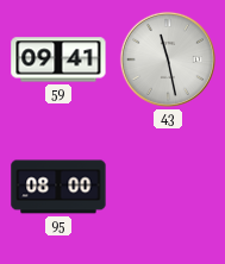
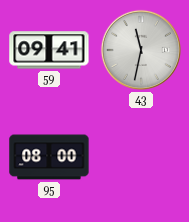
43: 11:28 -> 11:32
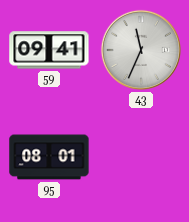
43: 11:32 -> 11:34
95: 08:00 -> 08:01
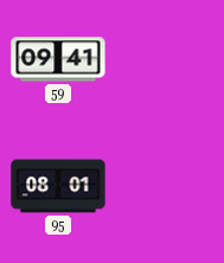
43: 11:34 -> none
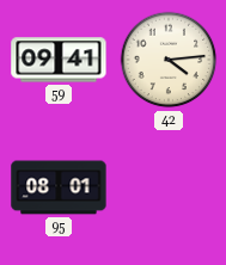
42: none -> 4:14
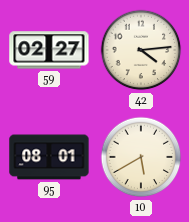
59: 09:41 -> 02:27
10: none -> 5:40
